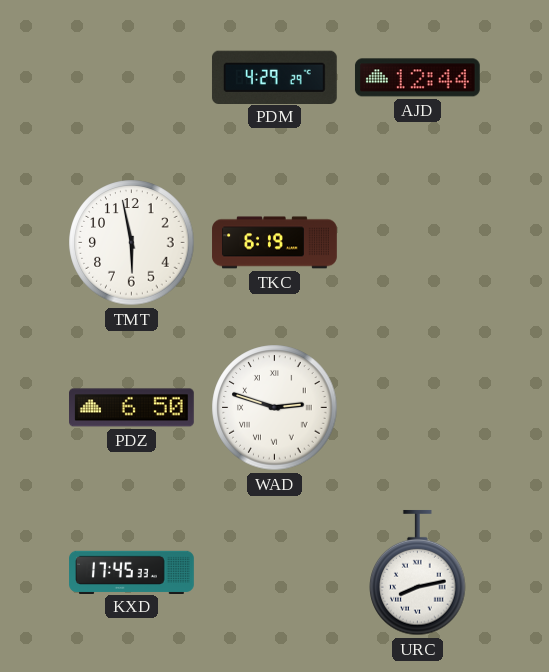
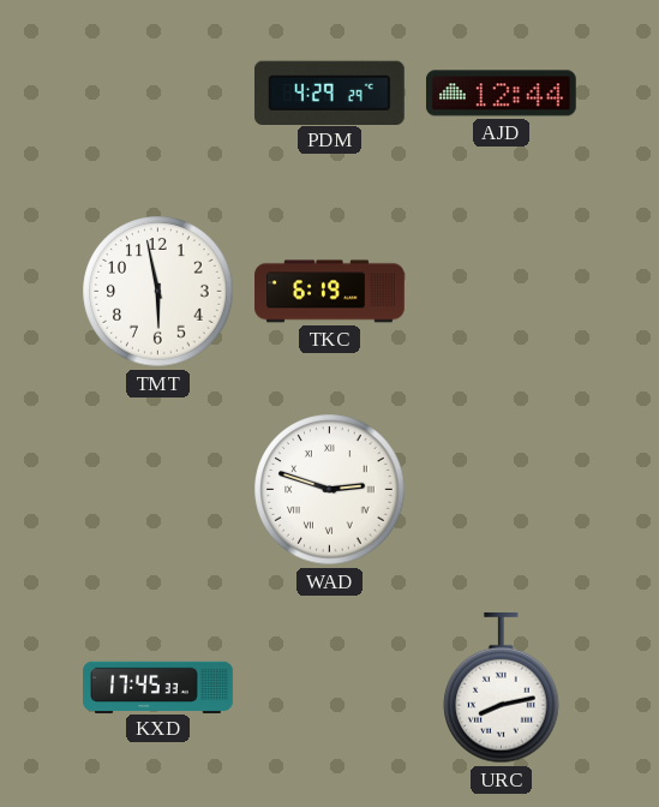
PDZ: 6:50 -> none
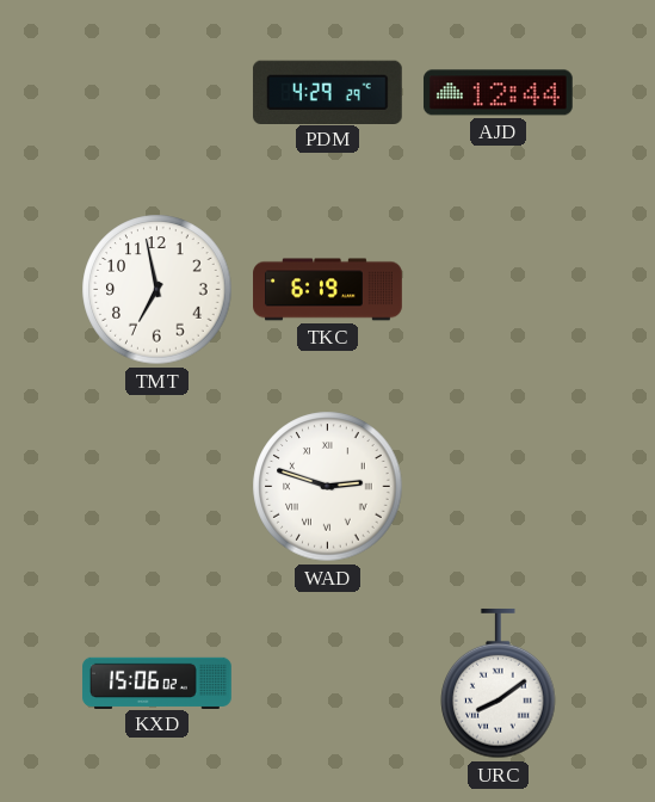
TMT: 5:58 -> 6:58
KXD: 17:45 -> 15:06
URC: 8:13 -> 8:09
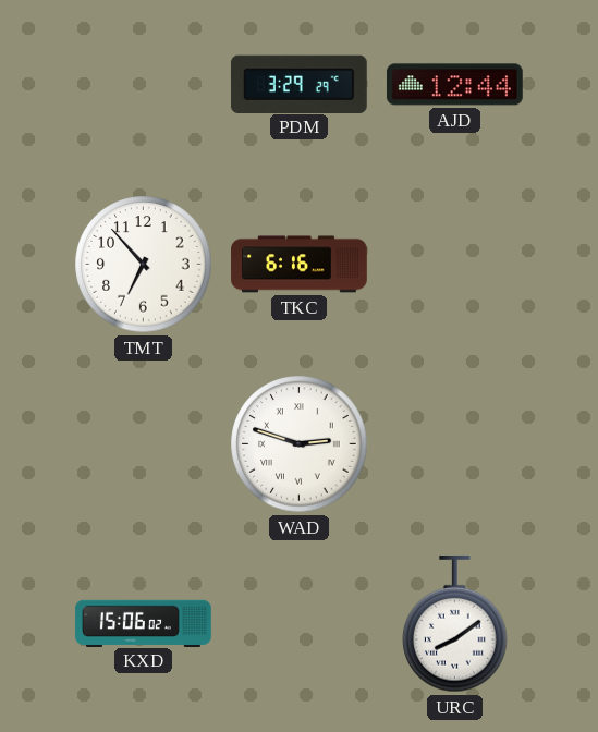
PDM: 4:29 -> 3:29
TMT: 6:58 -> 6:53
TKC: 6:19 -> 6:16
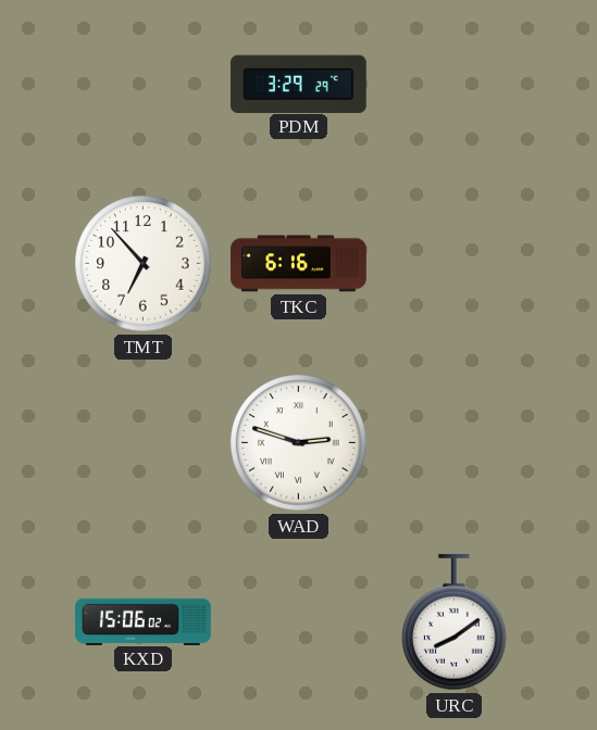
AJD: 12:44 -> none
